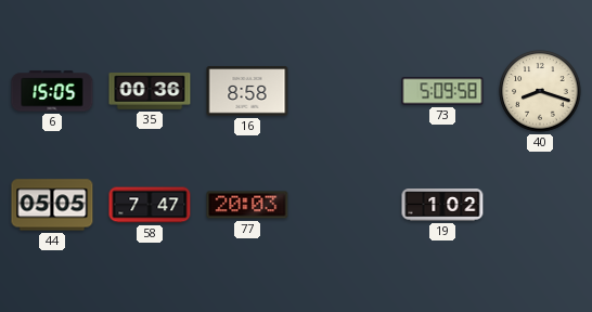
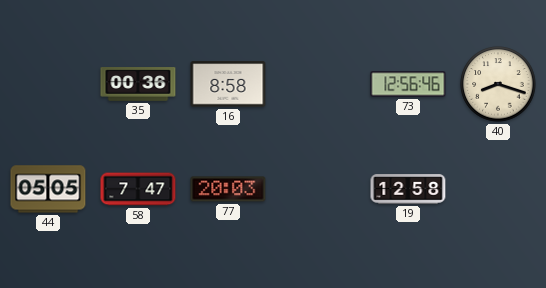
6: 15:05 -> none
73: 5:09 -> 12:56
19: 1:02 -> 12:58
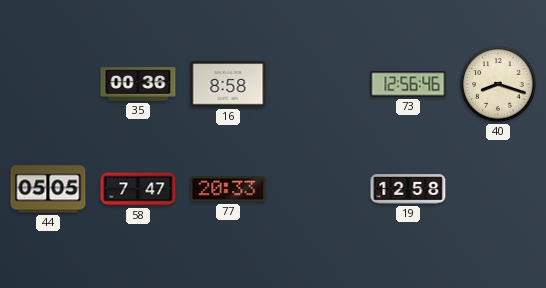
77: 20:03 -> 20:33
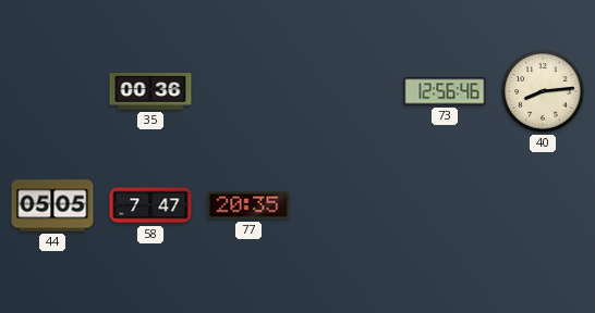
16: 8:58 -> none
40: 8:18 -> 8:14
77: 20:33 -> 20:35
19: 12:58 -> none
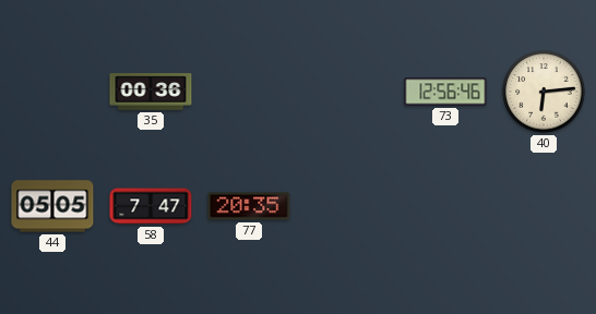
40: 8:14 -> 6:14
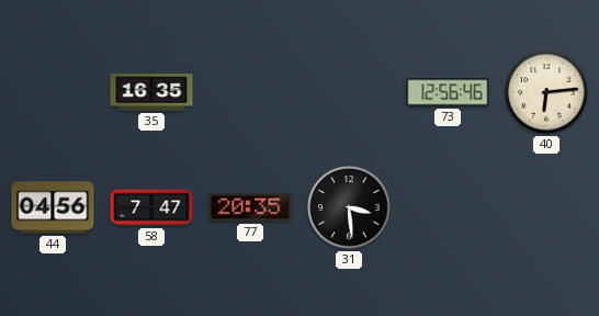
35: 00:36 -> 16:35
44: 05:05 -> 04:56
31: none -> 3:29
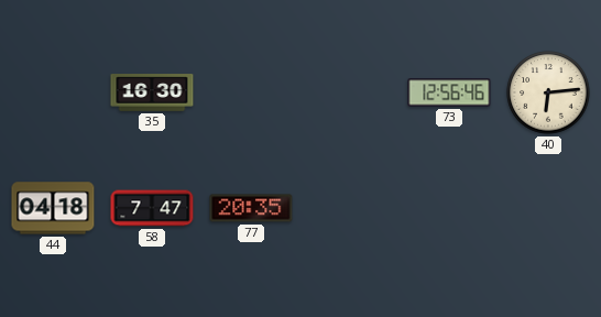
35: 16:35 -> 16:30
44: 04:56 -> 04:18
31: 3:29 -> none
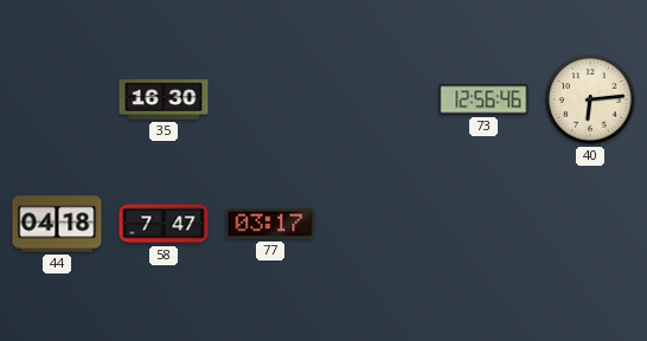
77: 20:35 -> 03:17
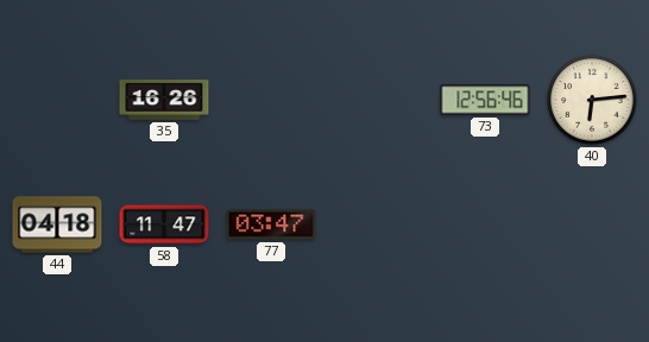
35: 16:30 -> 16:26
58: 7:47 -> 11:47
77: 03:17 -> 03:47
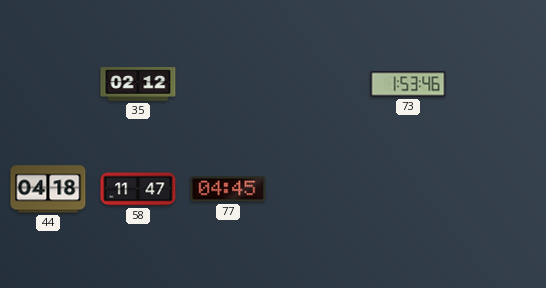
35: 16:26 -> 02:12
73: 12:56 -> 1:53
40: 6:14 -> none
77: 03:47 -> 04:45
